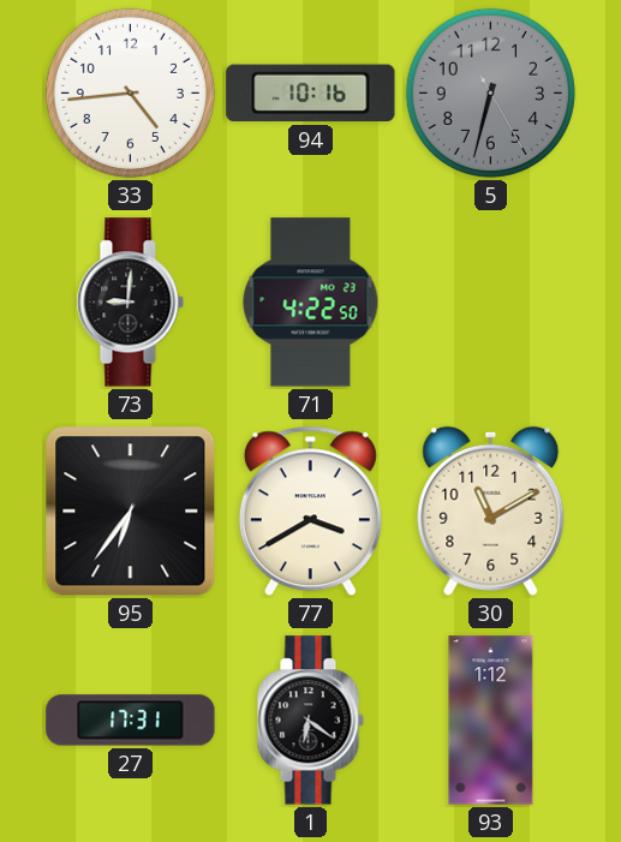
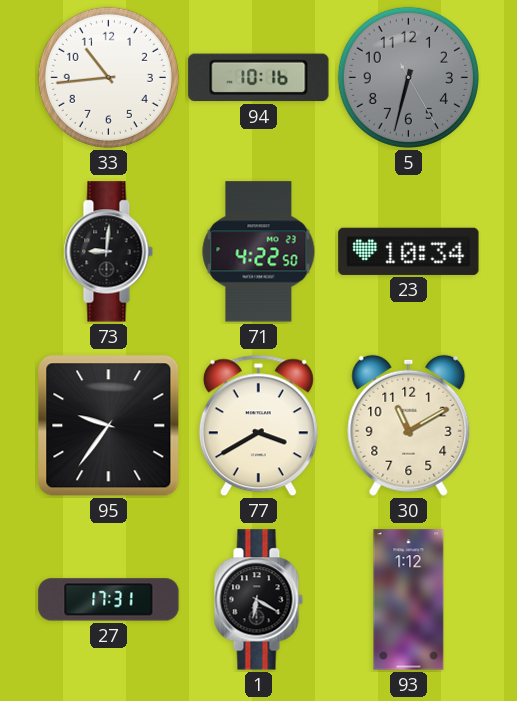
33: 4:44 -> 10:44
23: none -> 10:34
95: 6:36 -> 9:36
1: 6:21 -> 6:20
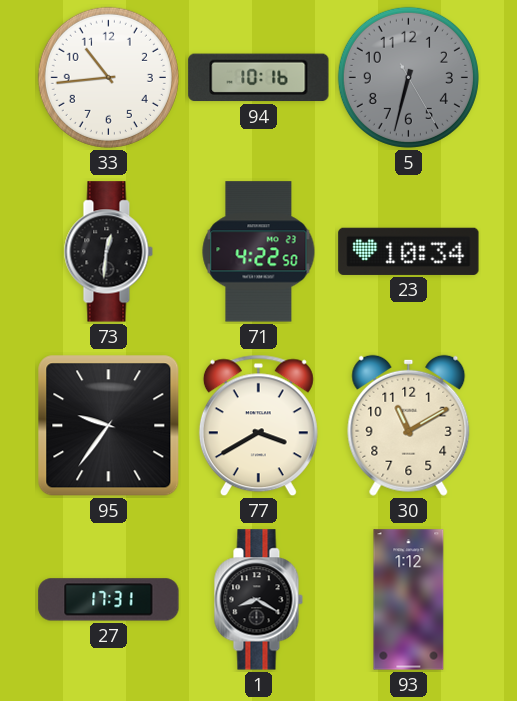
73: 9:01 -> 12:31
1: 6:20 -> 8:20
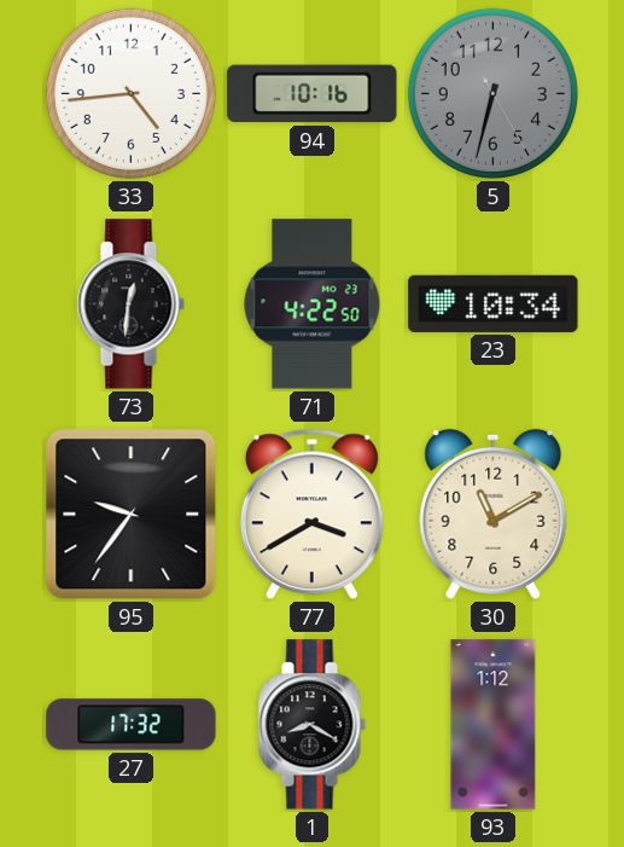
33: 10:44 -> 4:44
27: 17:31 -> 17:32
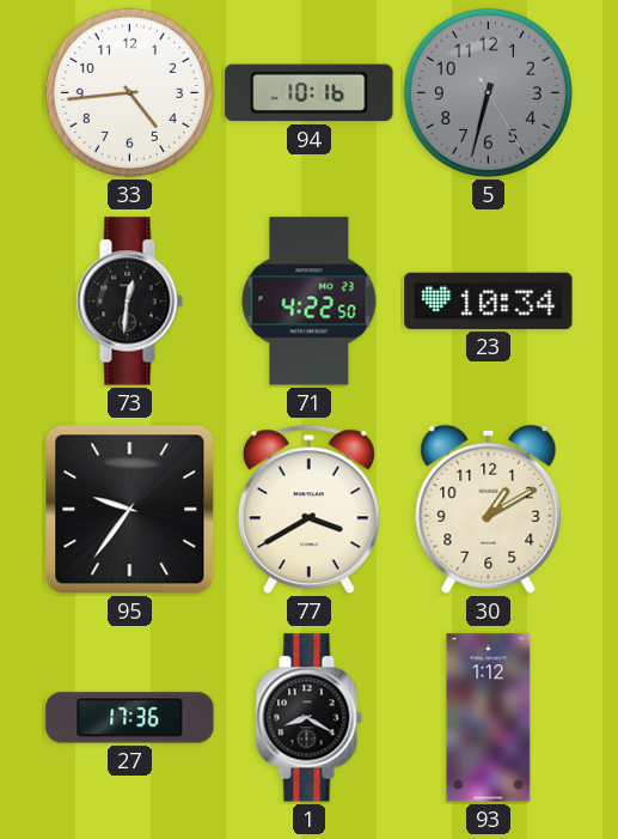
30: 11:10 -> 1:10
27: 17:32 -> 17:36
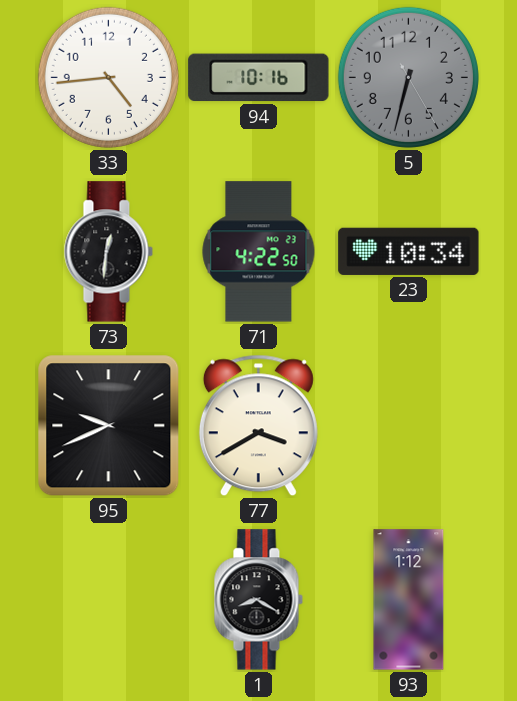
95: 9:36 -> 9:41
30: 1:10 -> none
27: 17:36 -> none
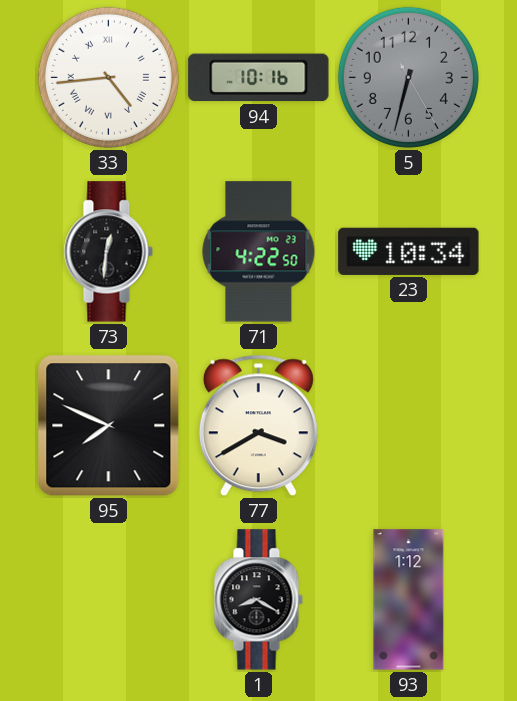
33 numerals: Arabic -> Roman
95: 9:41 -> 7:49
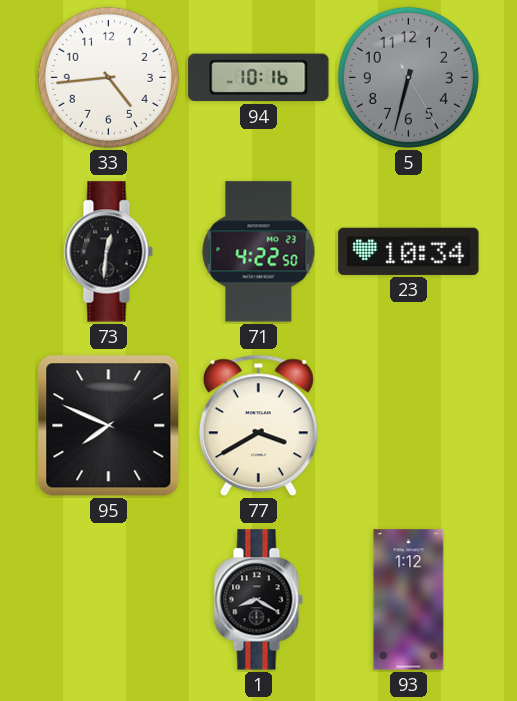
33 numerals: Roman -> Arabic
